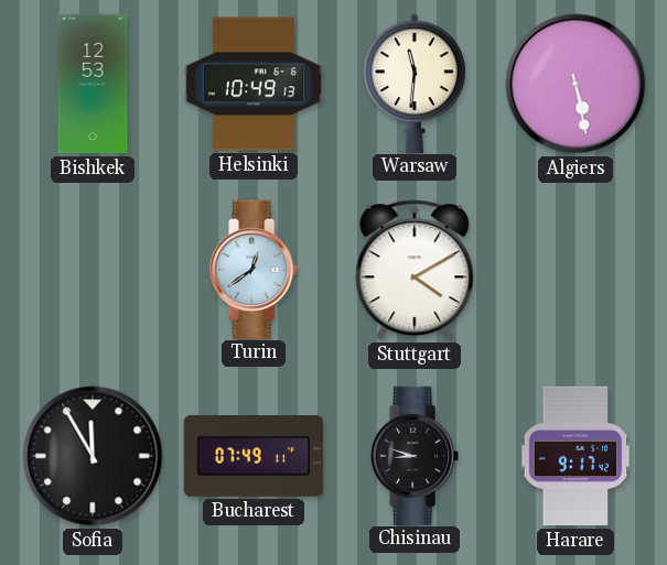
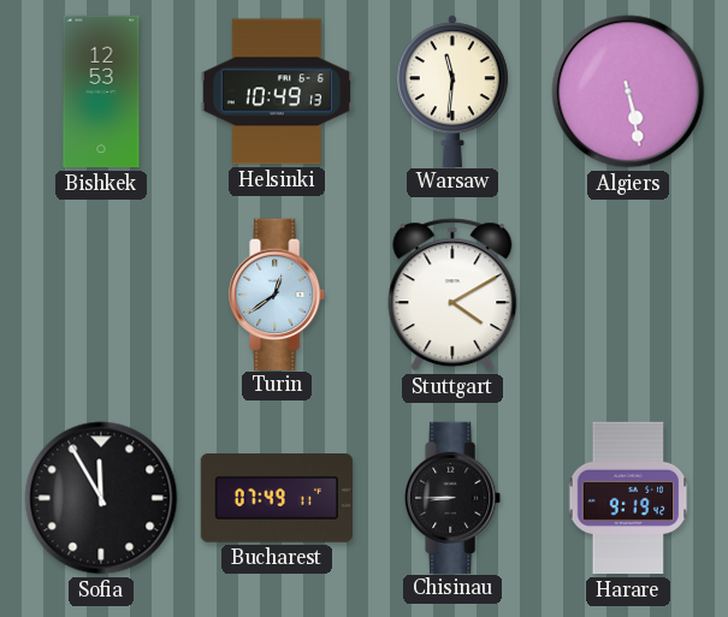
Chisinau: 8:48 -> 8:45
Harare: 9:17 -> 9:19
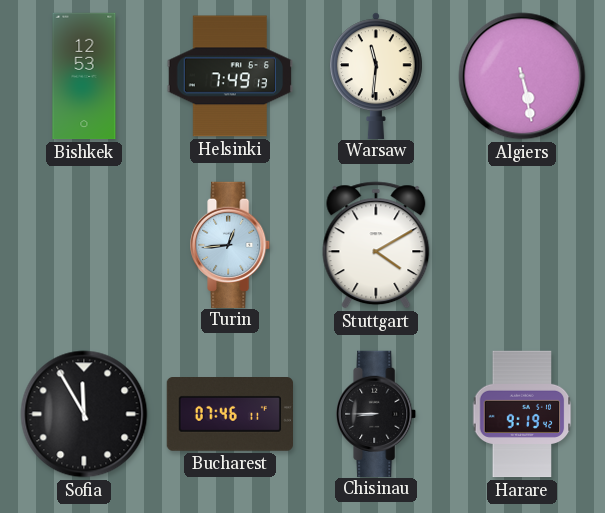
Helsinki: 10:49 -> 7:49
Turin: 12:39 -> 12:44
Bucharest: 07:49 -> 07:46
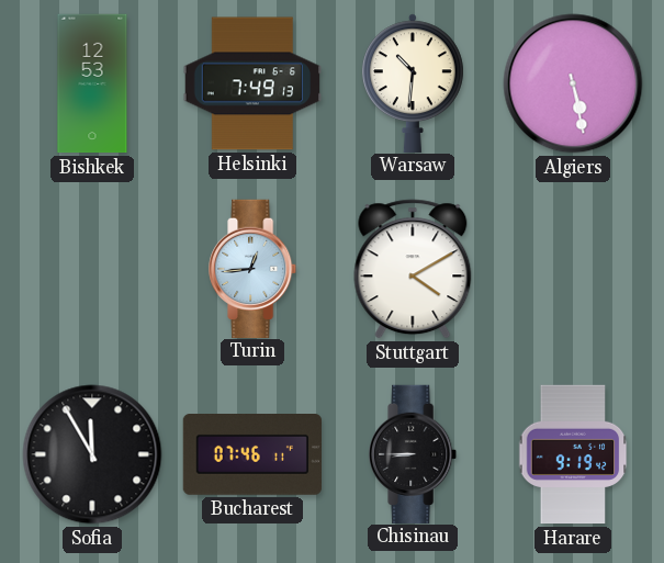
Warsaw: 11:31 -> 10:31
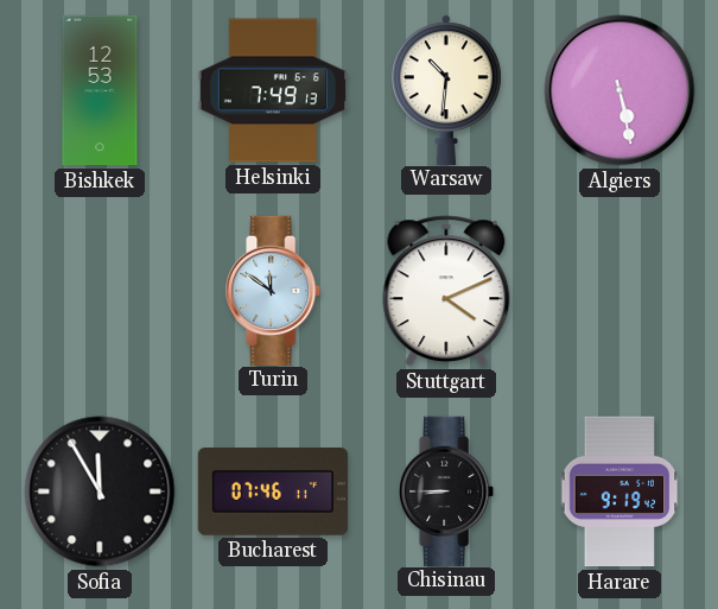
Turin: 12:44 -> 11:51
Stuttgart: 4:10 -> 4:11
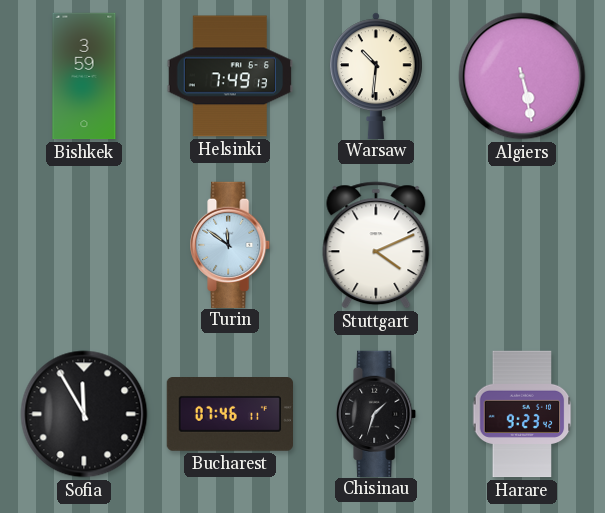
Bishkek: 12:53 -> 3:59
Chisinau: 8:45 -> 1:33
Harare: 9:19 -> 9:23
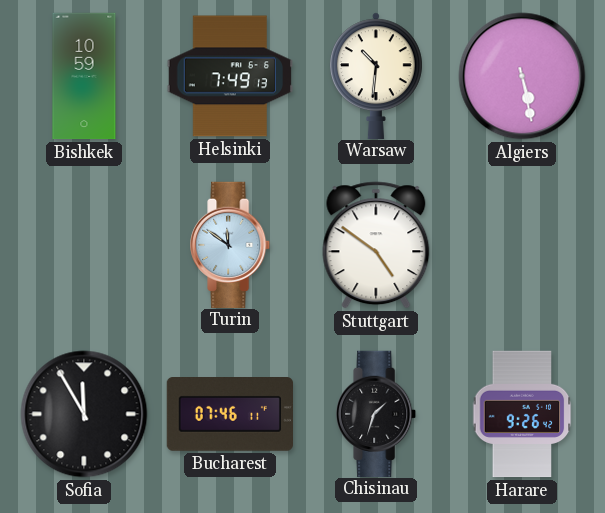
Bishkek: 3:59 -> 10:59
Stuttgart: 4:11 -> 4:51
Harare: 9:23 -> 9:26
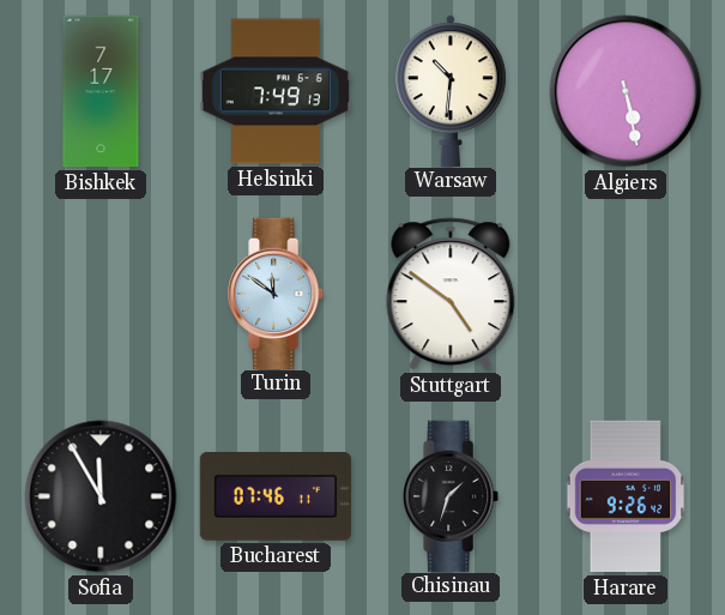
Bishkek: 10:59 -> 7:17
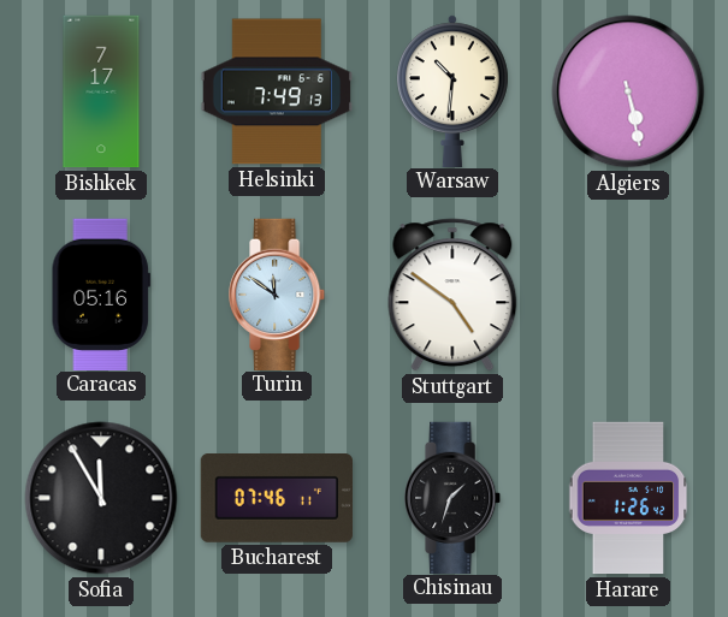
Caracas: none -> 05:16
Harare: 9:26 -> 1:26
